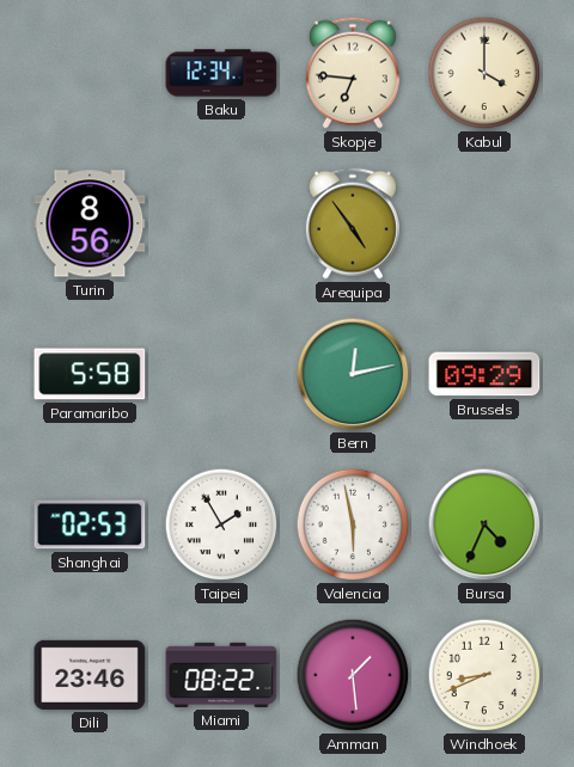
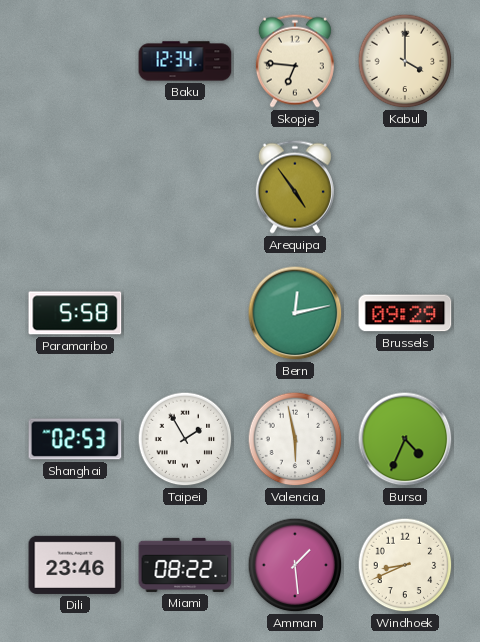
Turin: 8:56 -> none
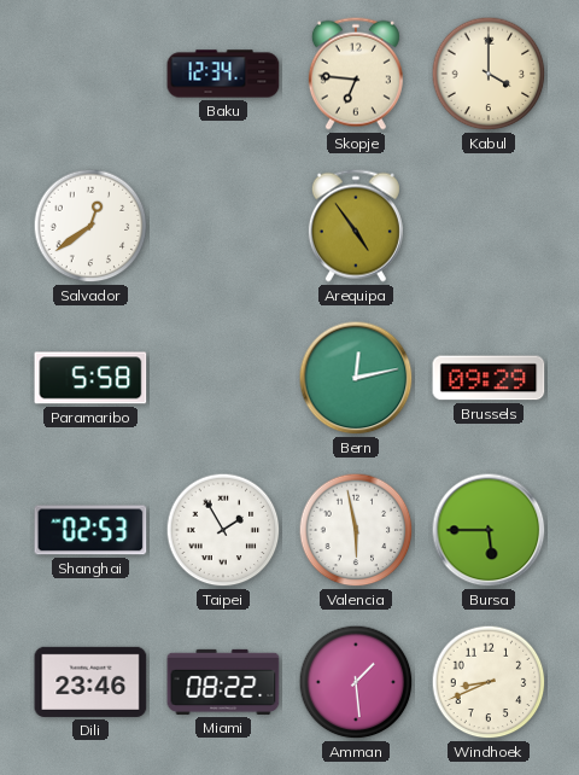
Salvador: none -> 12:39
Bursa: 4:34 -> 5:45
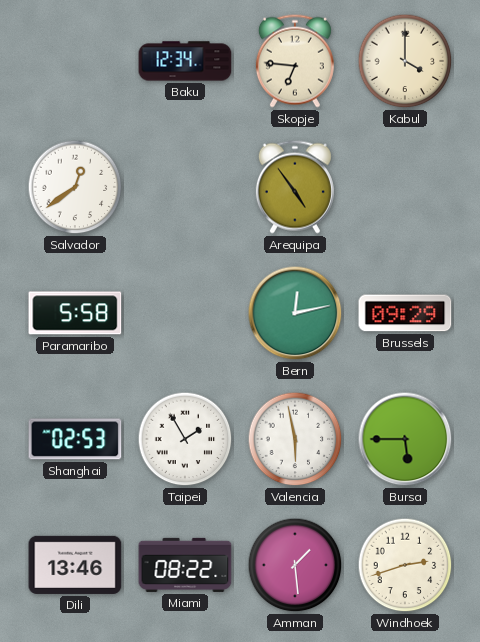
Dili: 23:46 -> 13:46
Windhoek: 8:41 -> 2:42
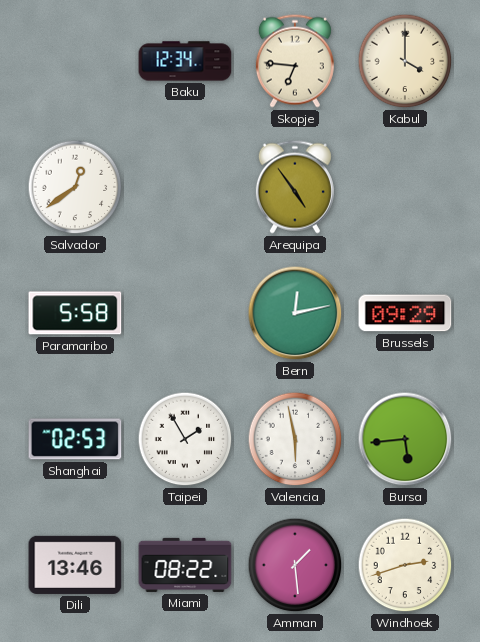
Bursa: 5:45 -> 5:44
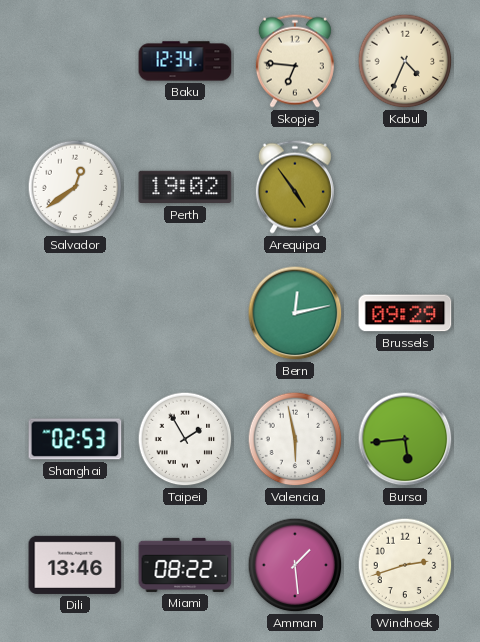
Kabul: 4:00 -> 4:34
Perth: none -> 19:02
Paramaribo: 5:58 -> none
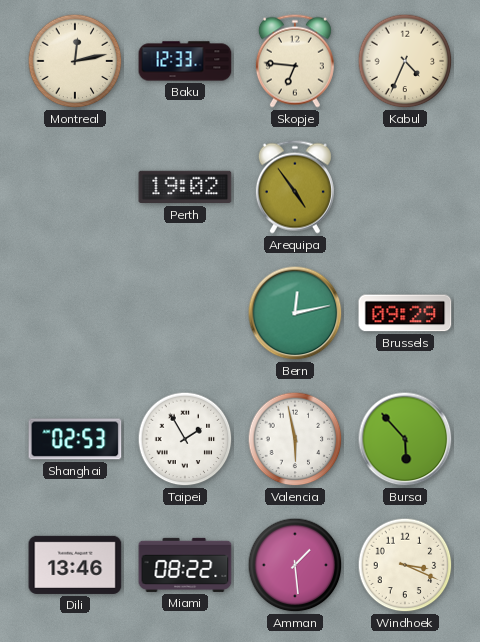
Montreal: none -> 12:13
Baku: 12:34 -> 12:33
Salvador: 12:39 -> none
Bursa: 5:44 -> 5:53
Windhoek: 2:42 -> 3:19
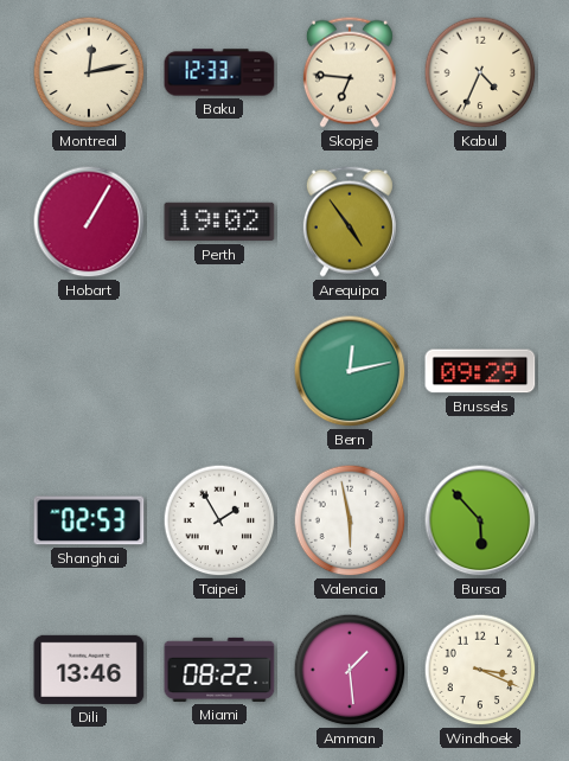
Hobart: none -> 1:05
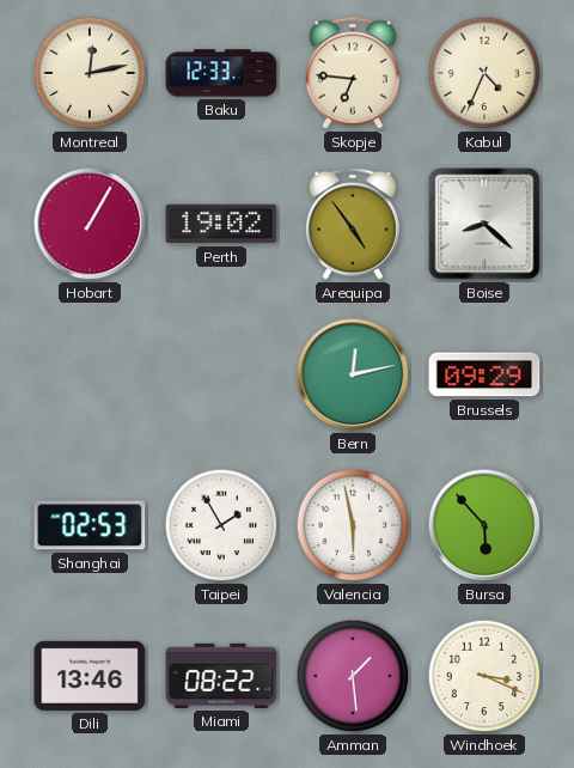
Boise: none -> 8:22
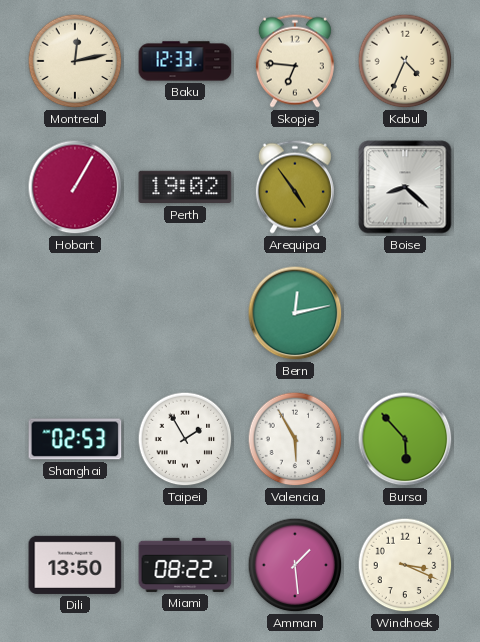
Brussels: 09:29 -> none
Valencia: 5:58 -> 5:55
Dili: 13:46 -> 13:50
